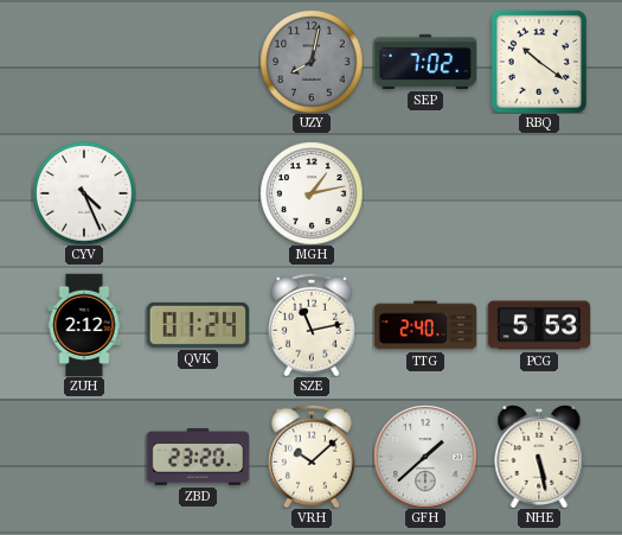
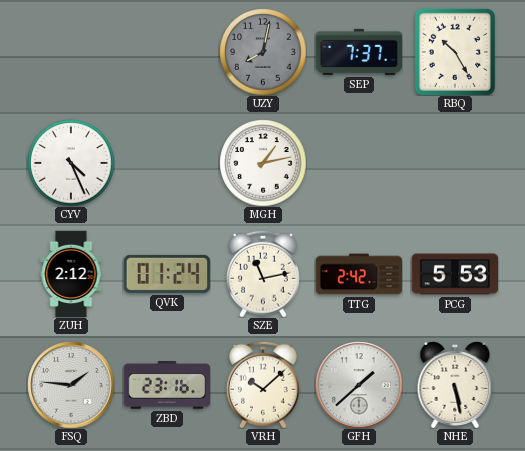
SEP: 7:02 -> 7:37
RBQ: 10:21 -> 10:25
TTG: 2:40 -> 2:42
FSQ: none -> 1:46
ZBD: 23:20 -> 23:16
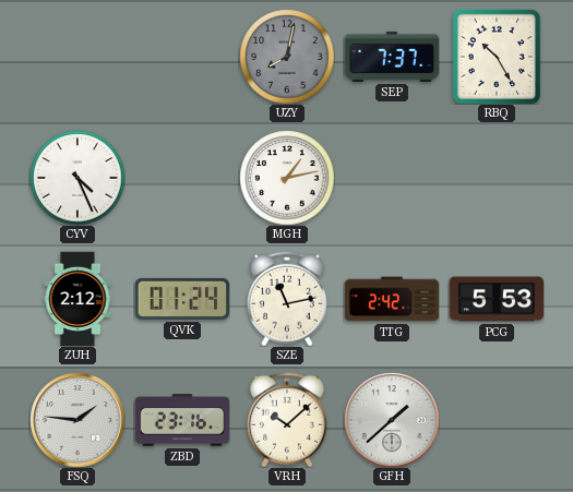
NHE: 5:28 -> none
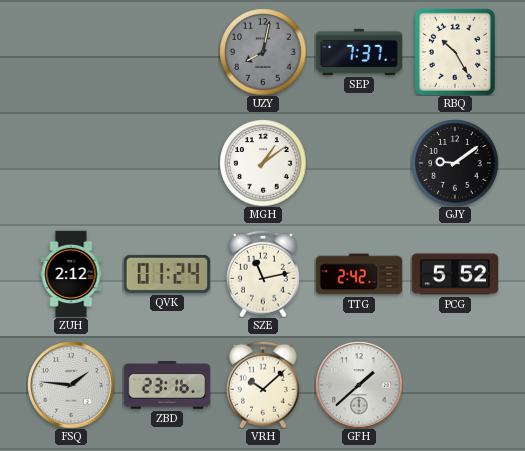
CYV: 4:26 -> none
MGH: 1:13 -> 1:09
GJY: none -> 9:09
PCG: 5:53 -> 5:52
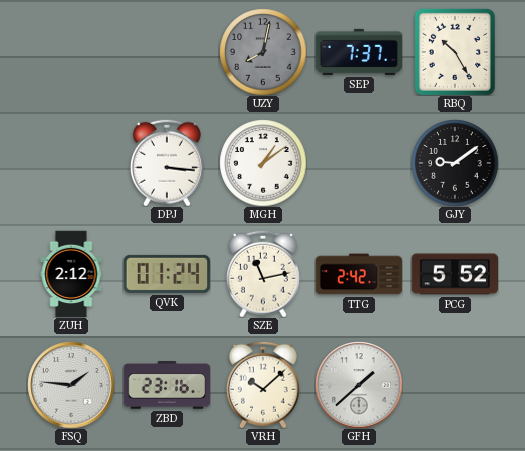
DPJ: none -> 3:16
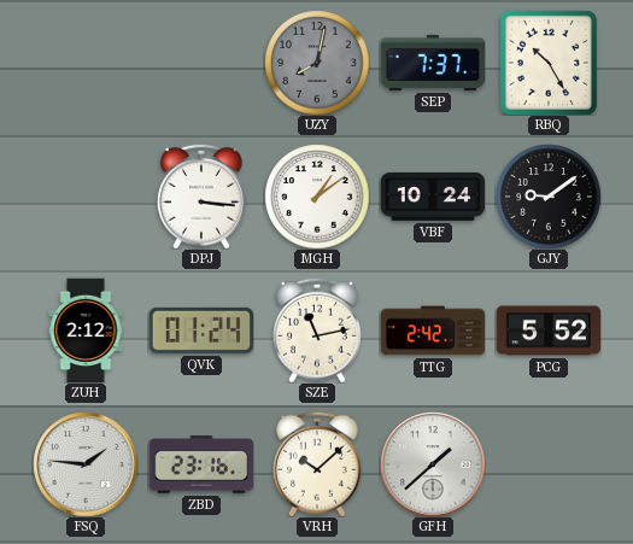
VBF: none -> 10:24
